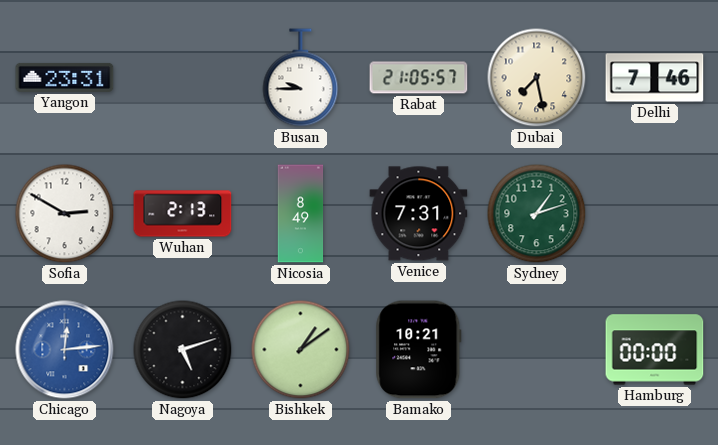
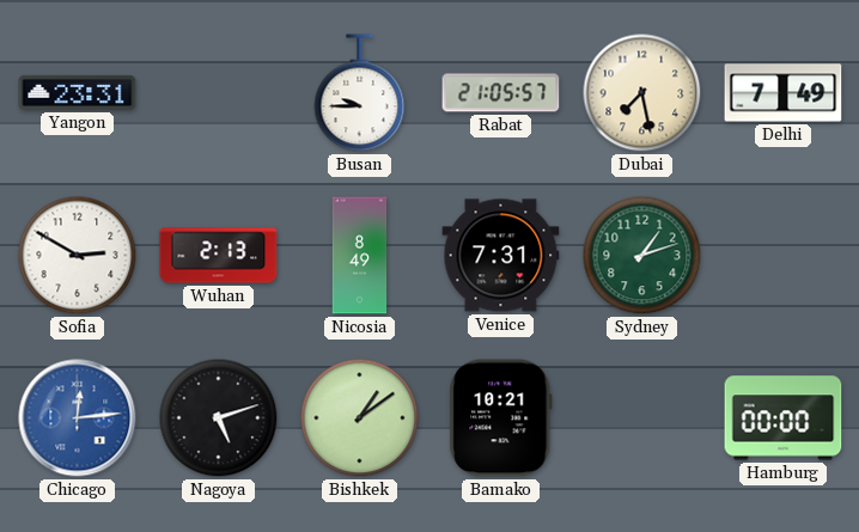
Delhi: 7:46 -> 7:49
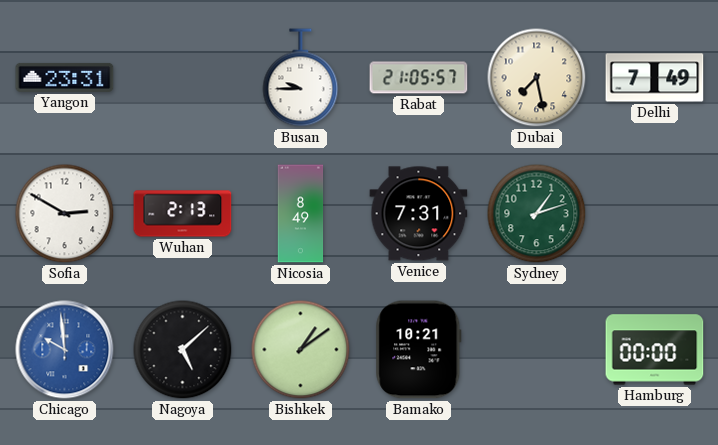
Chicago: 12:14 -> 9:59
Nagoya: 5:12 -> 5:08
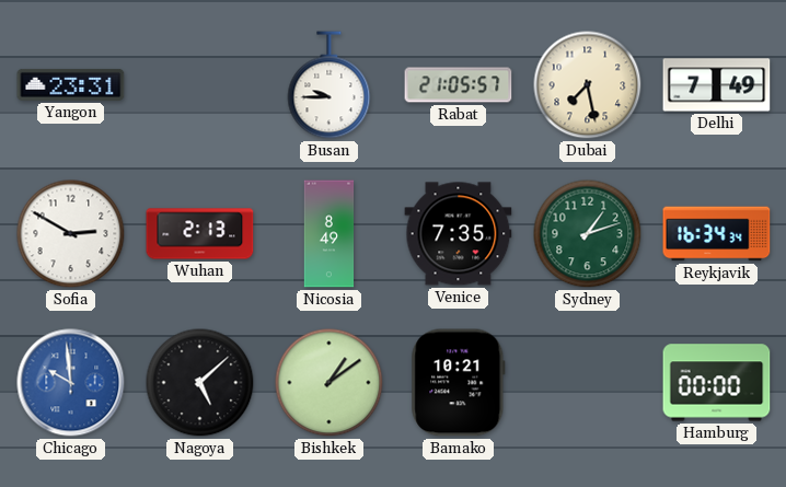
Venice: 7:31 -> 7:35
Reykjavik: none -> 16:34
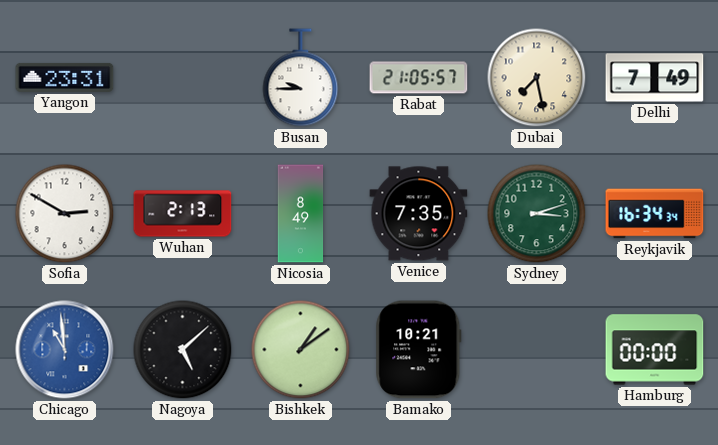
Sydney: 1:12 -> 3:12
Chicago: 9:59 -> 10:59
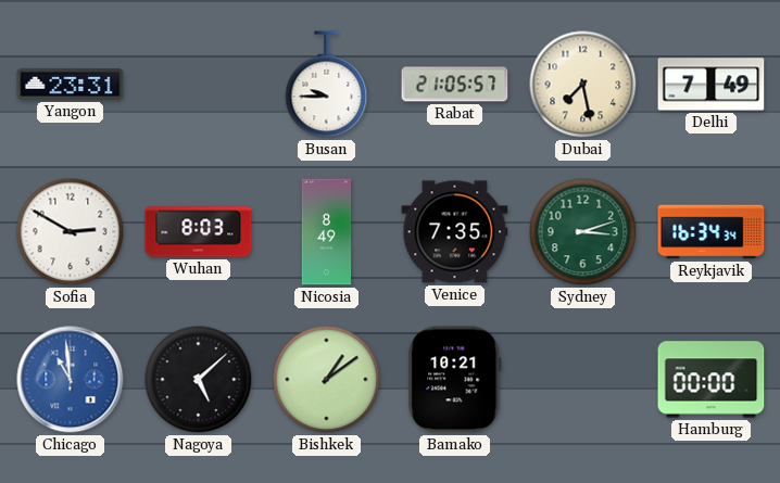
Wuhan: 2:13 -> 8:03
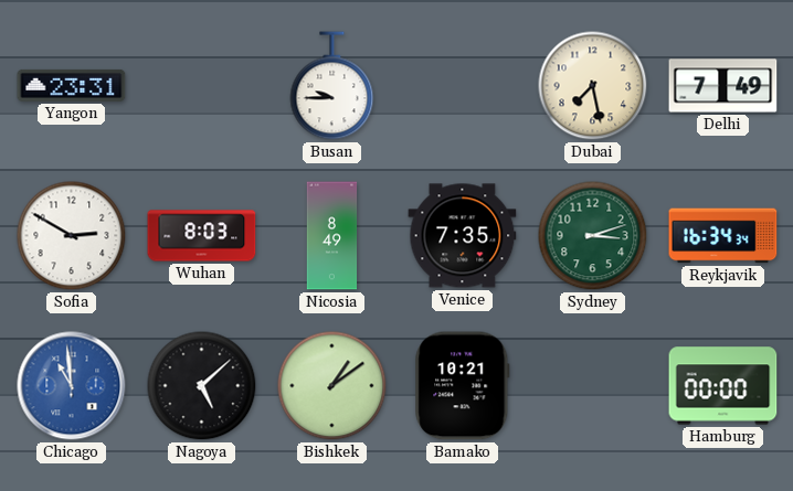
Rabat: 21:05 -> none
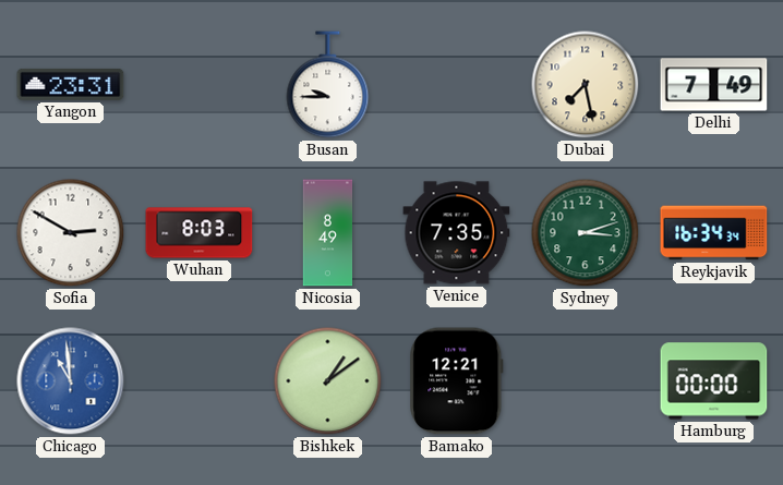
Nagoya: 5:08 -> none
Bamako: 10:21 -> 12:21
